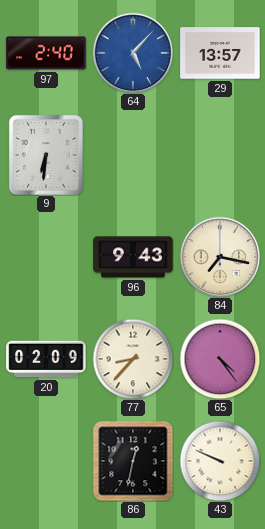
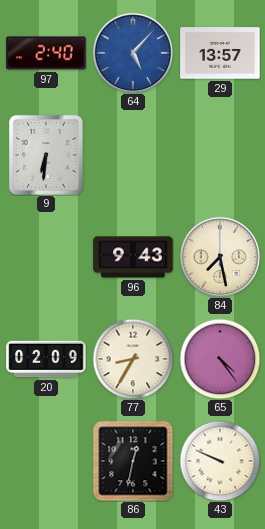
84: 7:17 -> 7:28
77: 8:37 -> 8:35
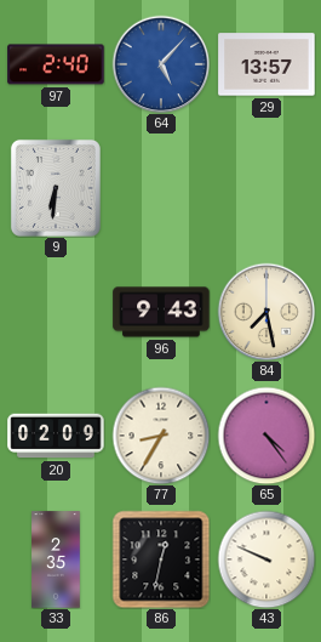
33: none -> 2:35
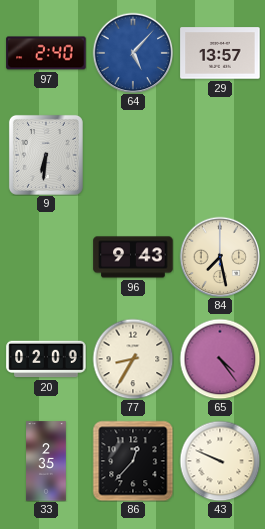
86: 12:32 -> 12:37
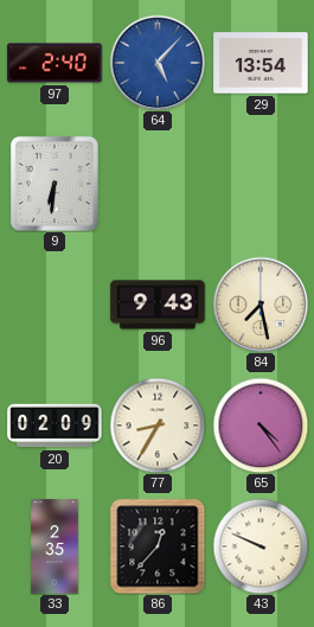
29: 13:57 -> 13:54
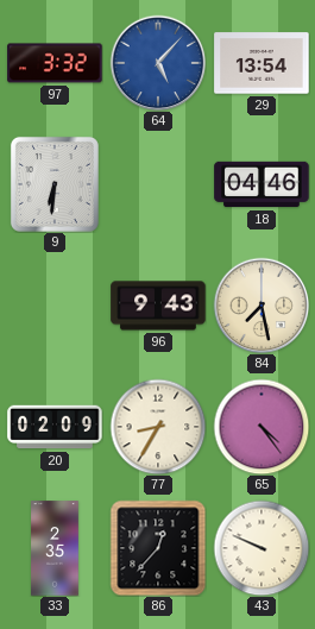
97: 2:40 -> 3:32
18: none -> 04:46
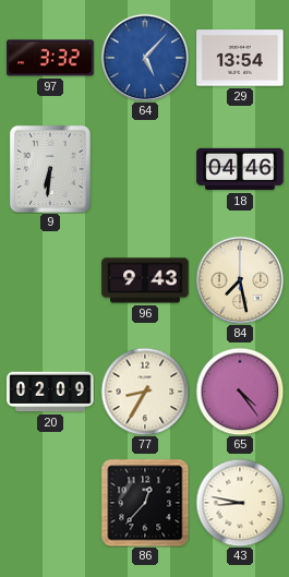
33: 2:35 -> none
43: 9:49 -> 8:47
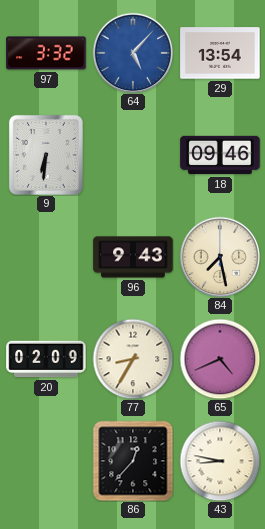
18: 04:46 -> 09:46
65: 4:24 -> 4:41
